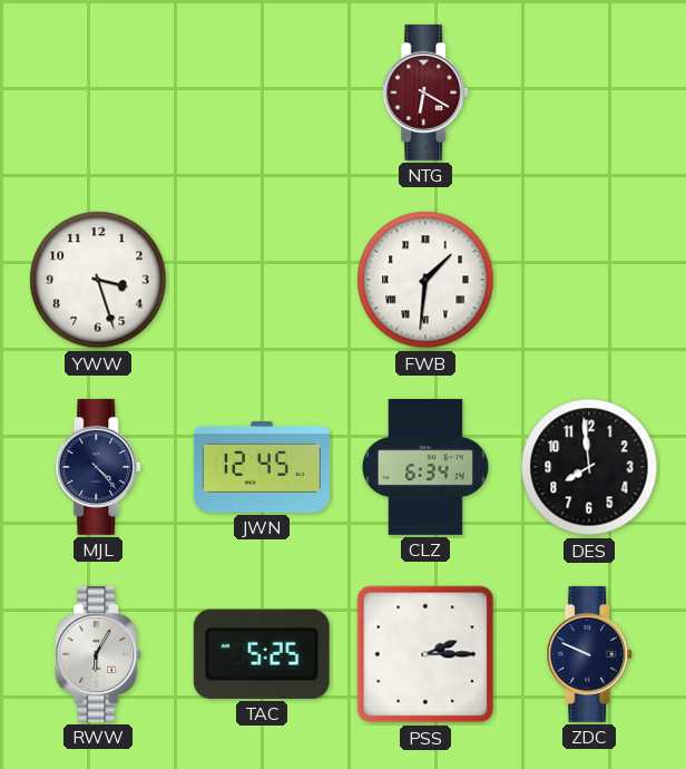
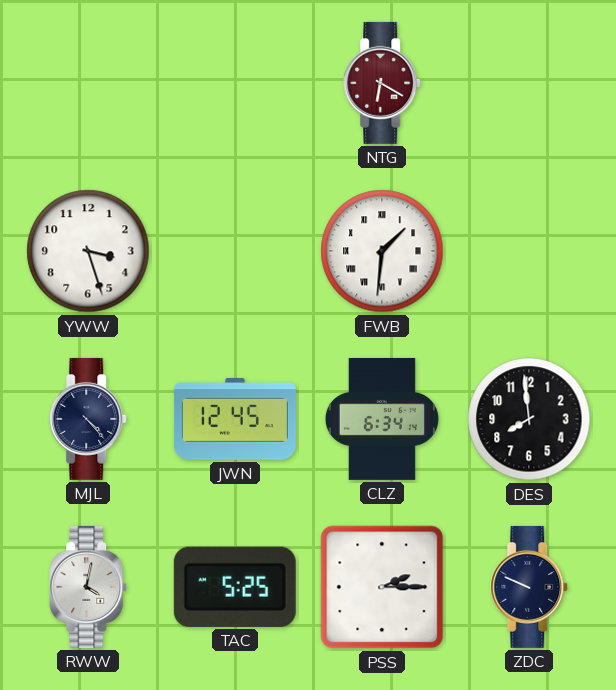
RWW: 6:05 -> 4:02
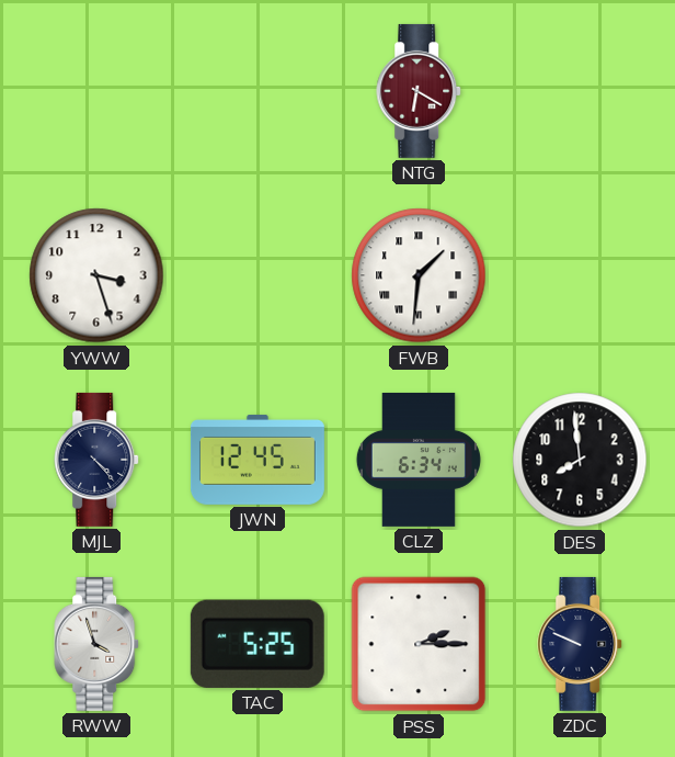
RWW: 4:02 -> 3:57
